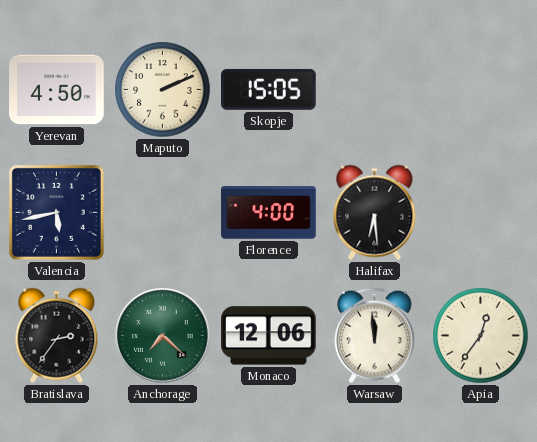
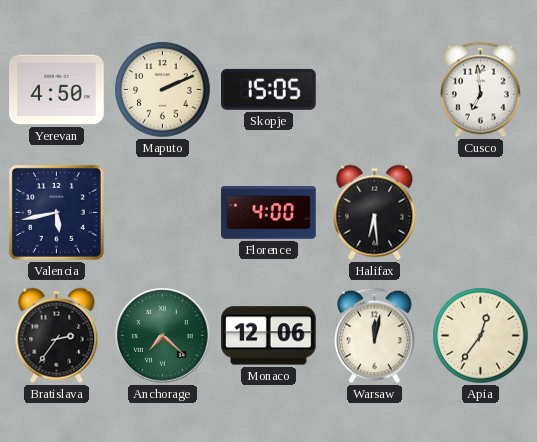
Cusco: none -> 6:59
Warsaw: 11:59 -> 12:02
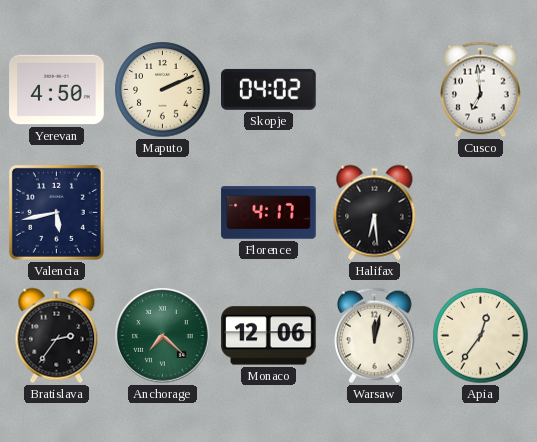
Skopje: 15:05 -> 04:02
Florence: 4:00 -> 4:17
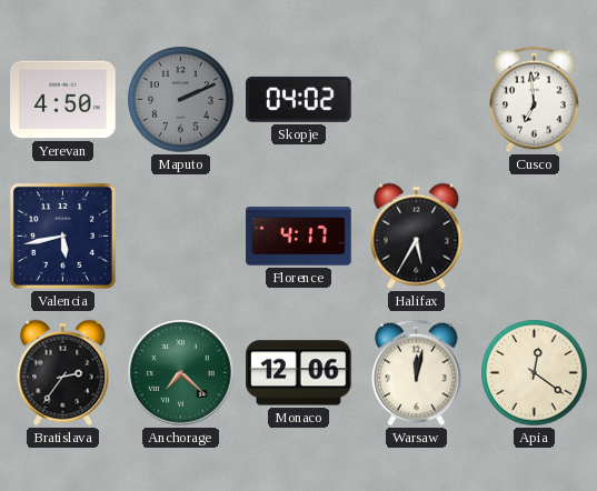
Maputo dial: cream -> grey
Halifax: 6:29 -> 5:35
Apia: 12:36 -> 12:21
